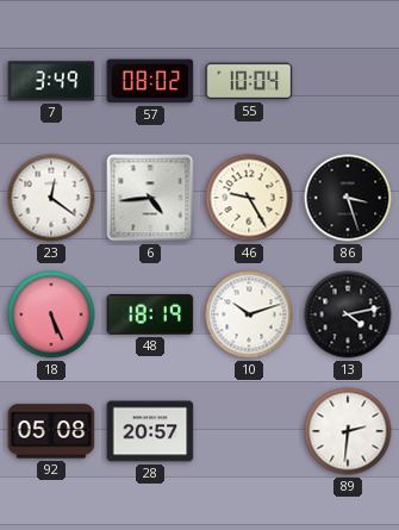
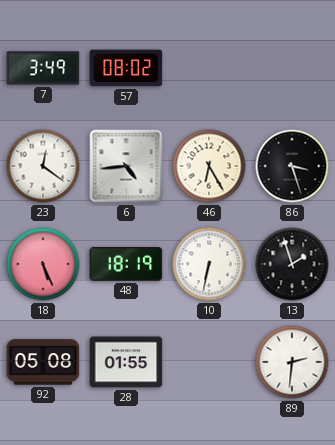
55: 10:04 -> none
46: 9:25 -> 6:25
10: 10:12 -> 6:32
13: 4:13 -> 1:57
28: 20:57 -> 01:55
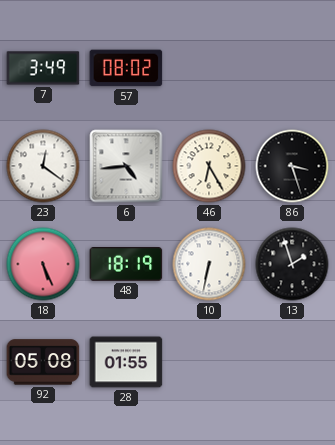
89: 2:31 -> none
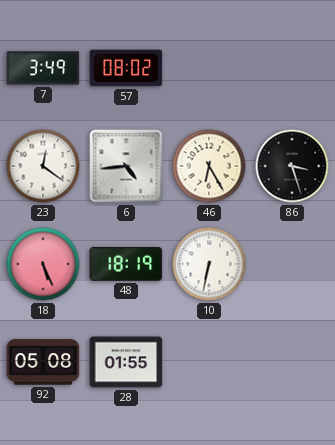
13: 1:57 -> none
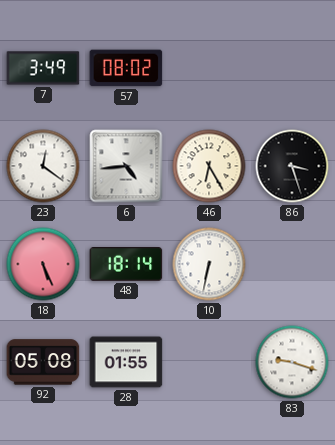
48: 18:19 -> 18:14
83: none -> 9:18
